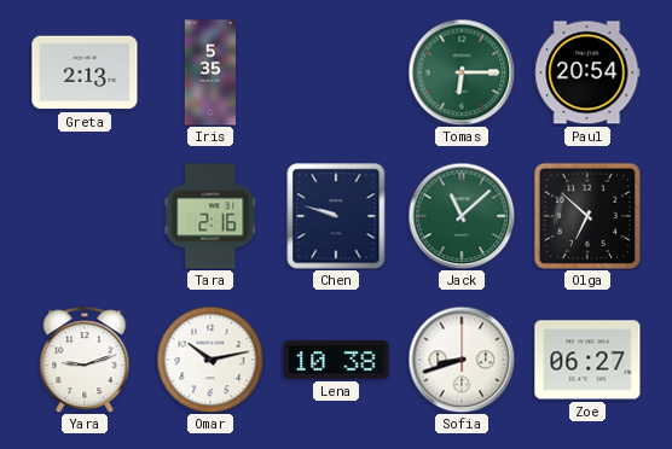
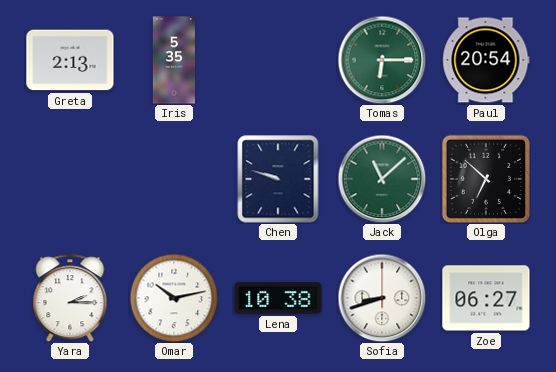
Tara: 2:16 -> none
Yara: 9:12 -> 2:15
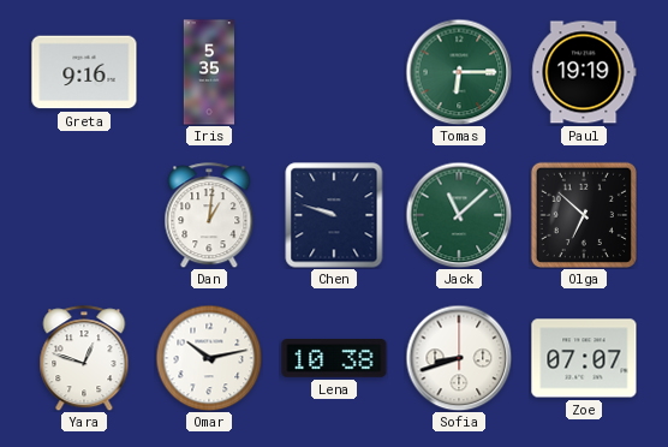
Greta: 2:13 -> 9:16
Paul: 20:54 -> 19:19
Dan: none -> 1:01
Yara: 2:15 -> 12:48
Zoe: 06:27 -> 07:07
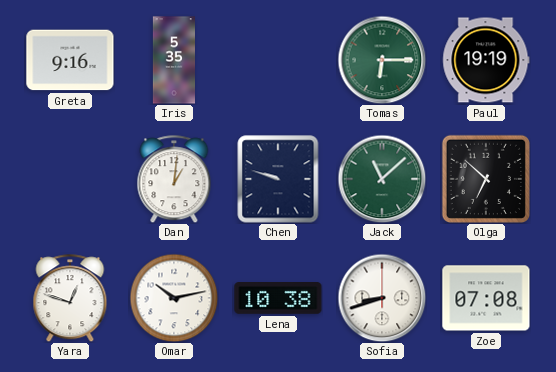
Zoe: 07:07 -> 07:08
